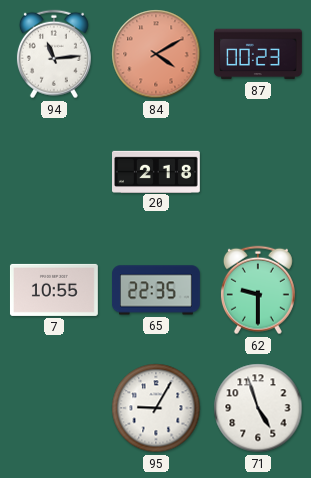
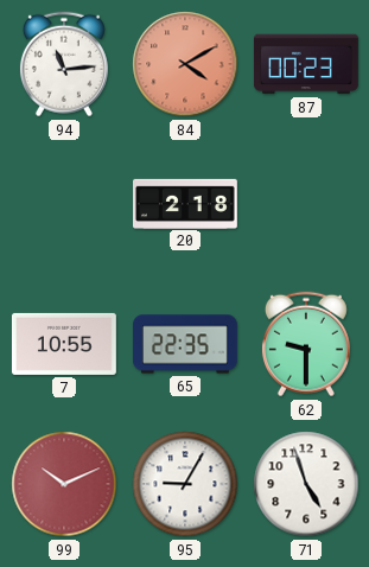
99: none -> 10:11
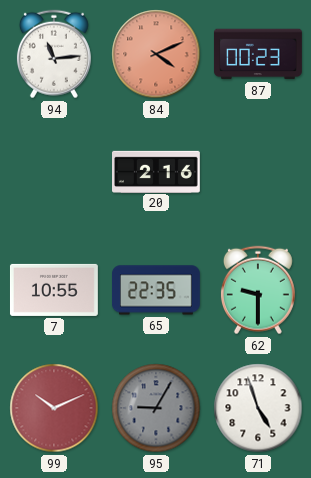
84: 4:10 -> 4:11
20: 2:18 -> 2:16
95 dial: white -> grey
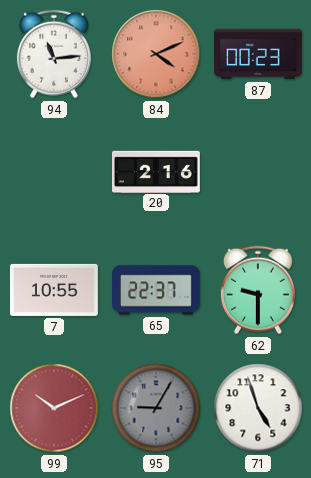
65: 22:35 -> 22:37
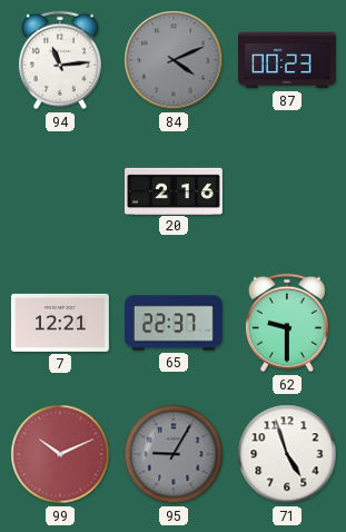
84 dial: salmon -> grey
7: 10:55 -> 12:21
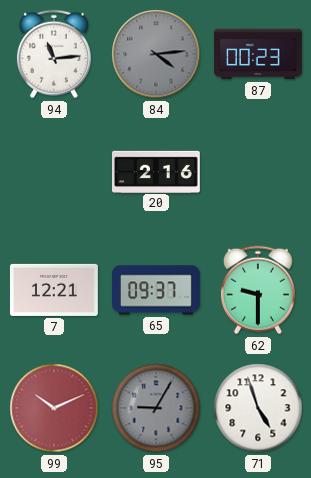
84: 4:11 -> 4:14
65: 22:37 -> 09:37
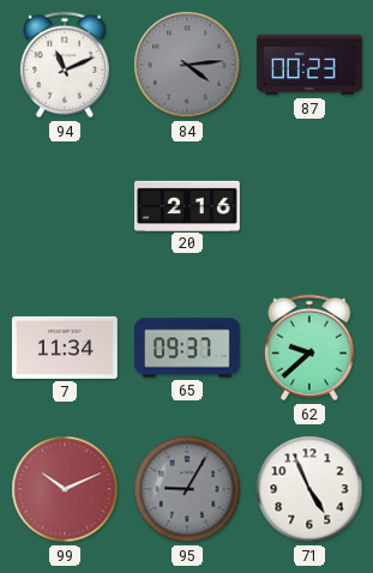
94: 11:14 -> 11:11
7: 12:21 -> 11:34
62: 9:30 -> 9:38
71: 4:57 -> 4:56
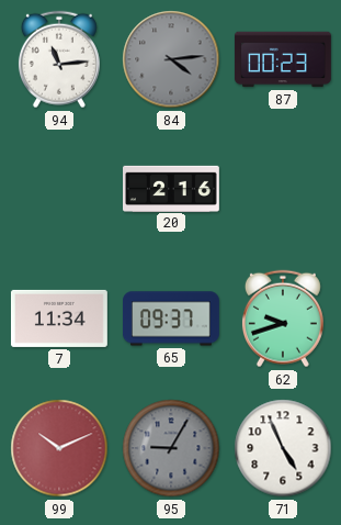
94: 11:11 -> 11:14
62: 9:38 -> 9:42
